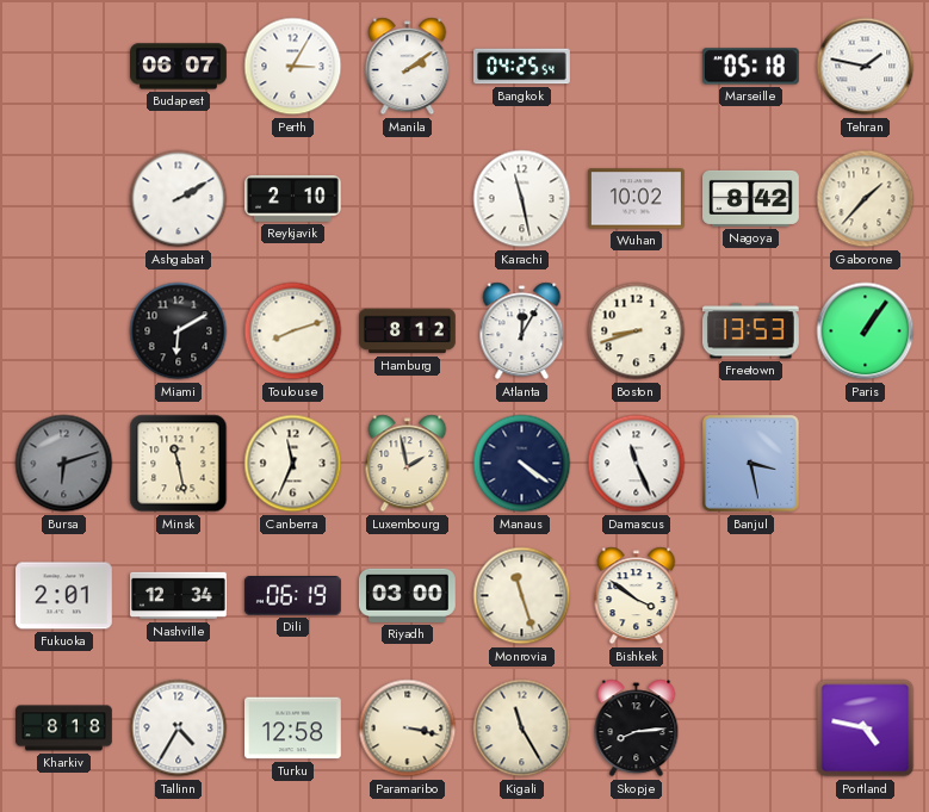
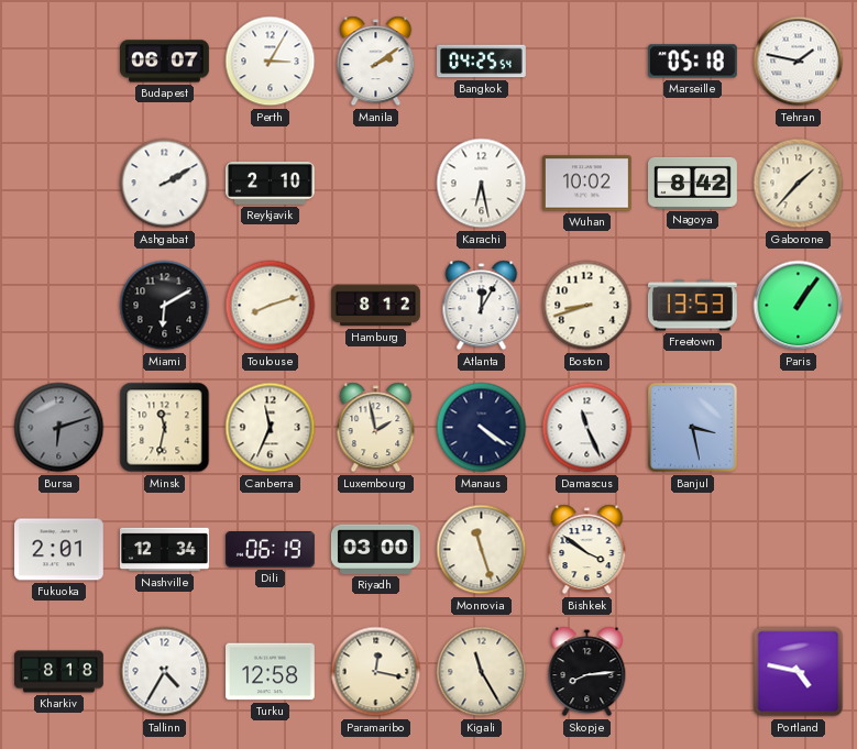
Karachi: 11:28 -> 6:28
Minsk: 11:28 -> 11:32
Paramaribo: 3:17 -> 12:17
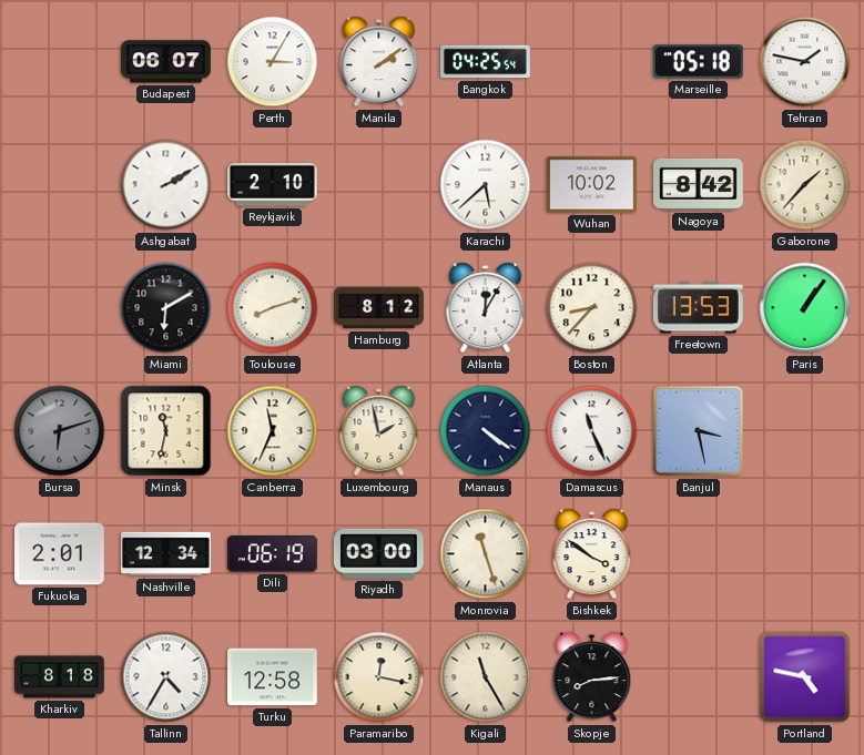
Karachi: 6:28 -> 5:38
Boston: 8:42 -> 8:37
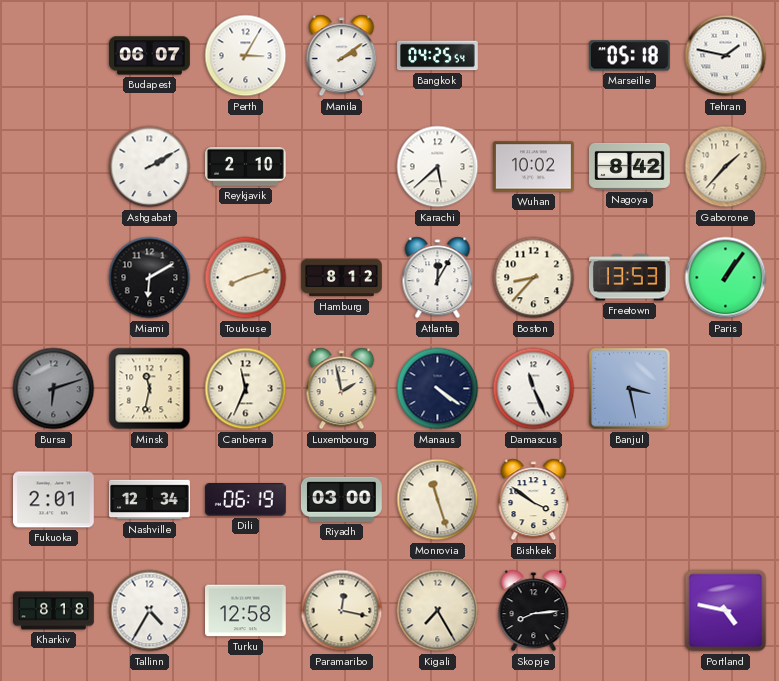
Kigali: 11:25 -> 7:25
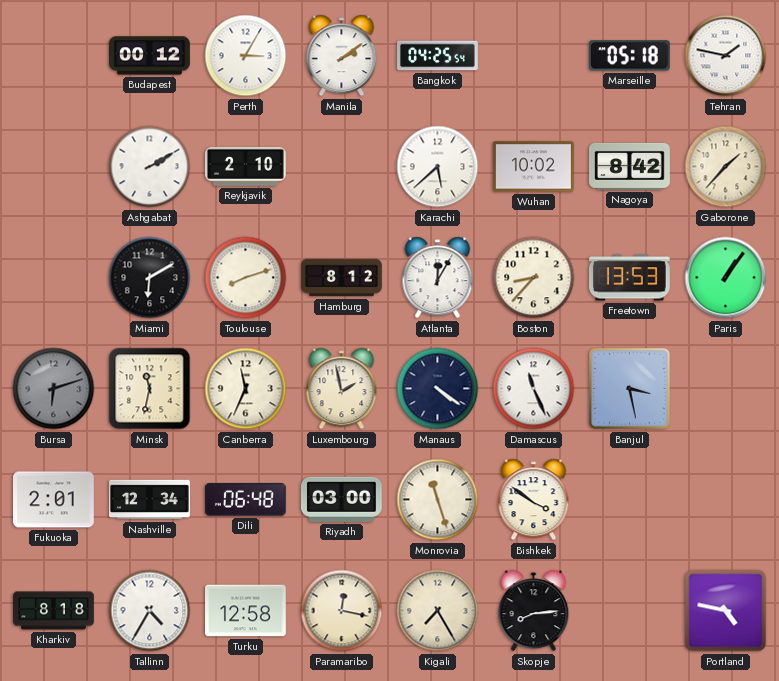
Budapest: 06:07 -> 00:12
Dili: 06:19 -> 06:48
